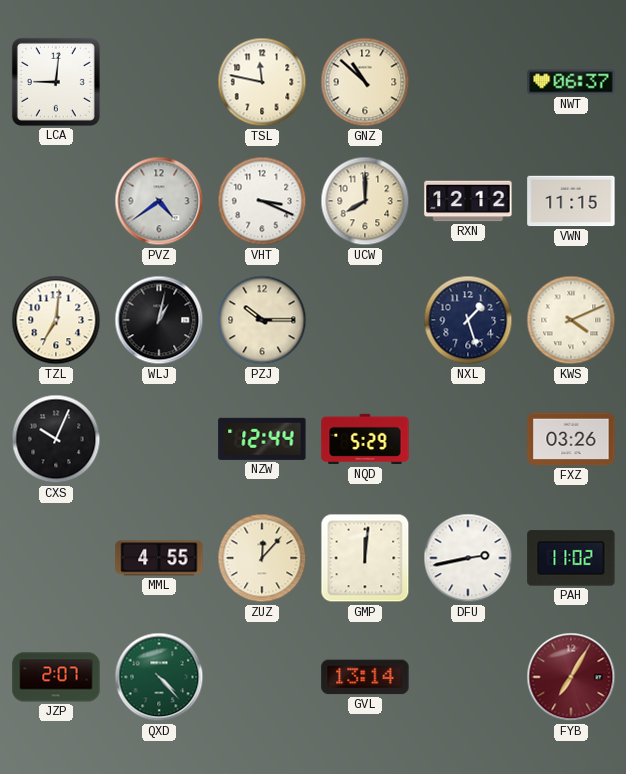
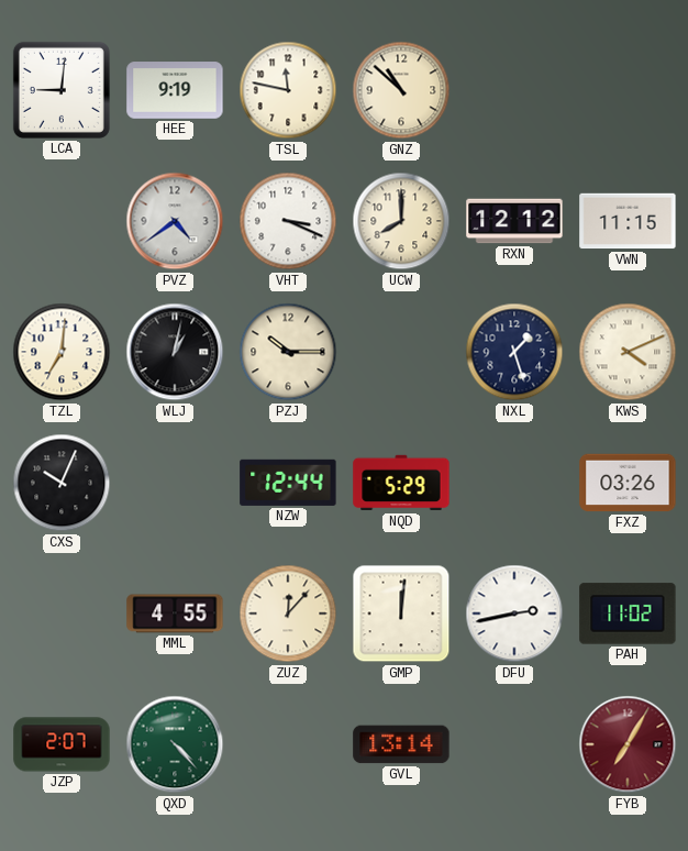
HEE: none -> 9:19
NWT: 06:37 -> none
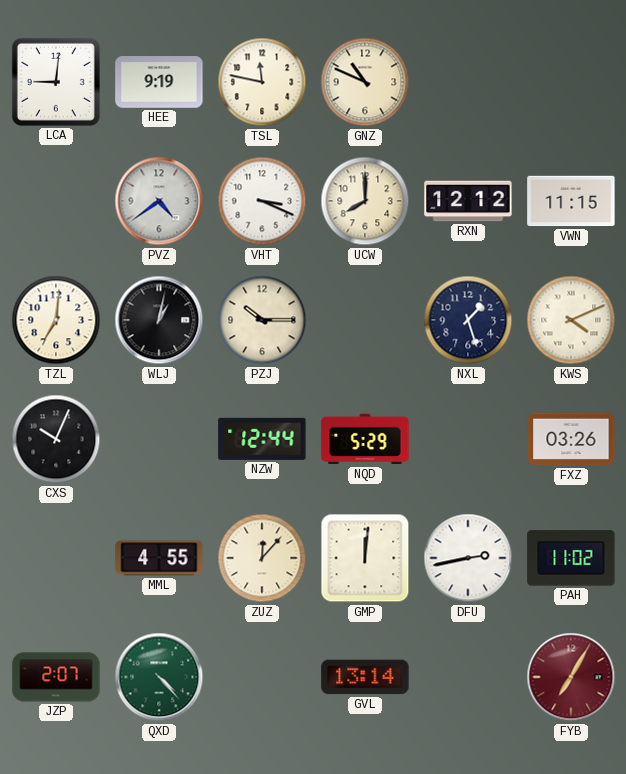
GNZ: 10:52 -> 10:49
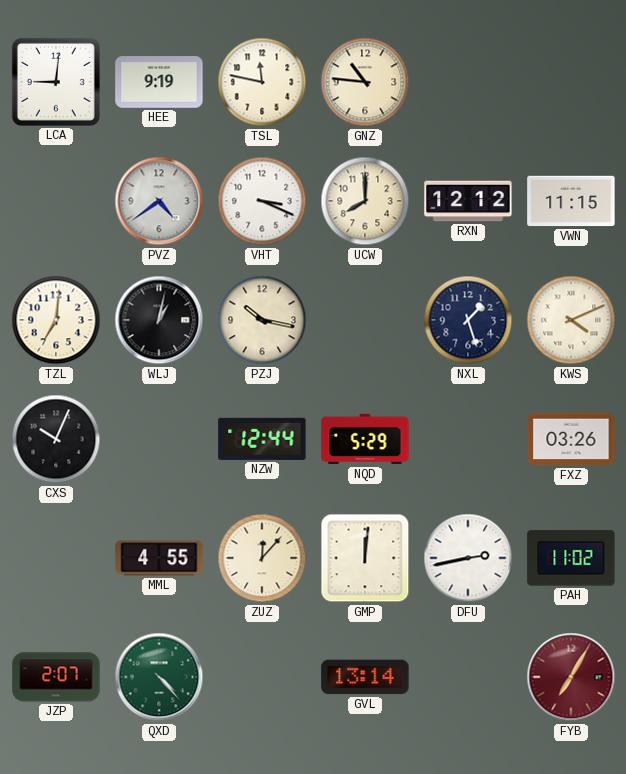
GNZ: 10:49 -> 10:46
PZJ: 10:15 -> 10:17
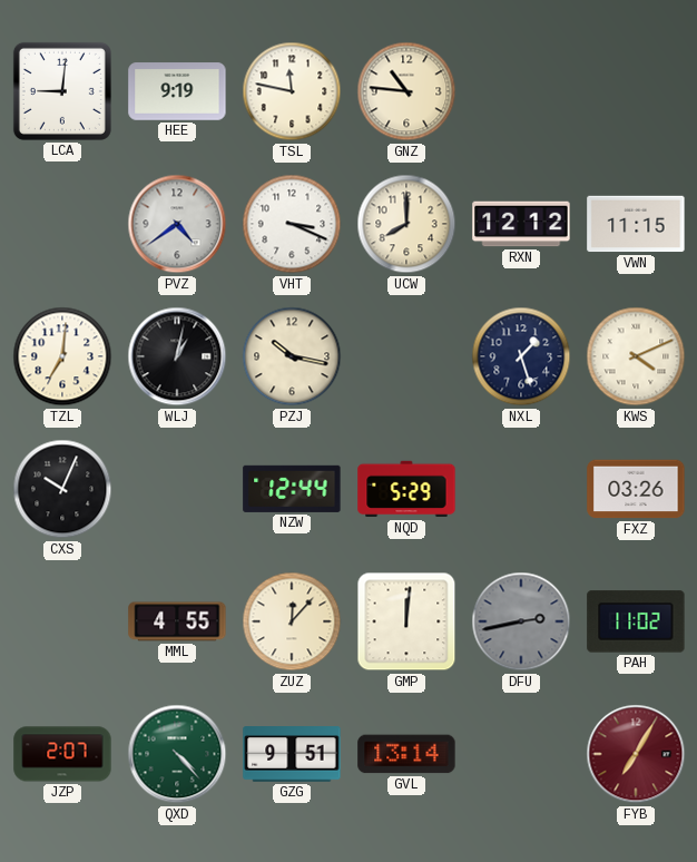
DFU dial: white -> grey
GZG: none -> 9:51
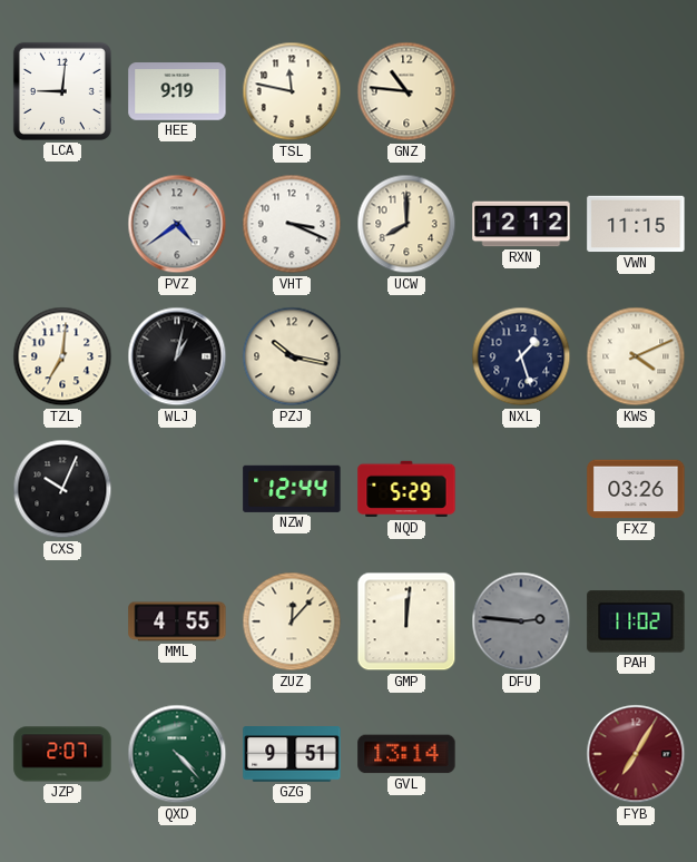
DFU: 2:43 -> 2:46
